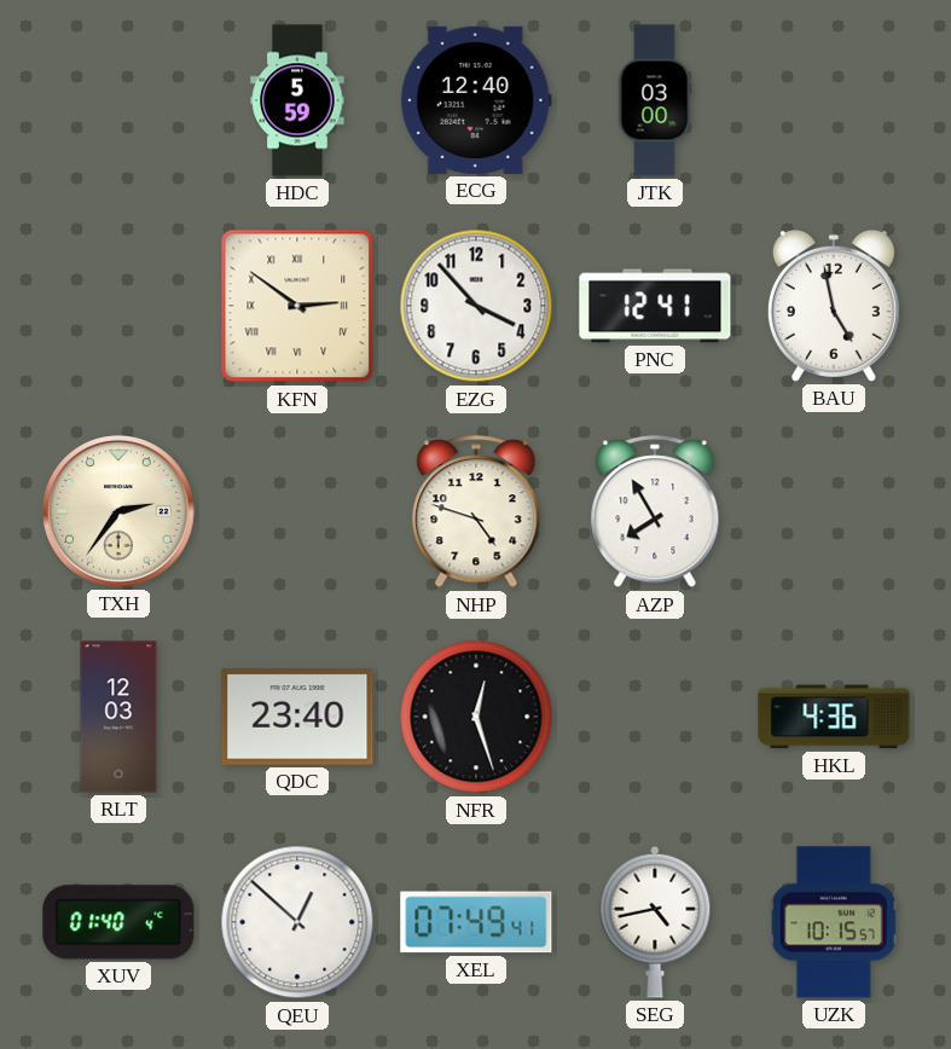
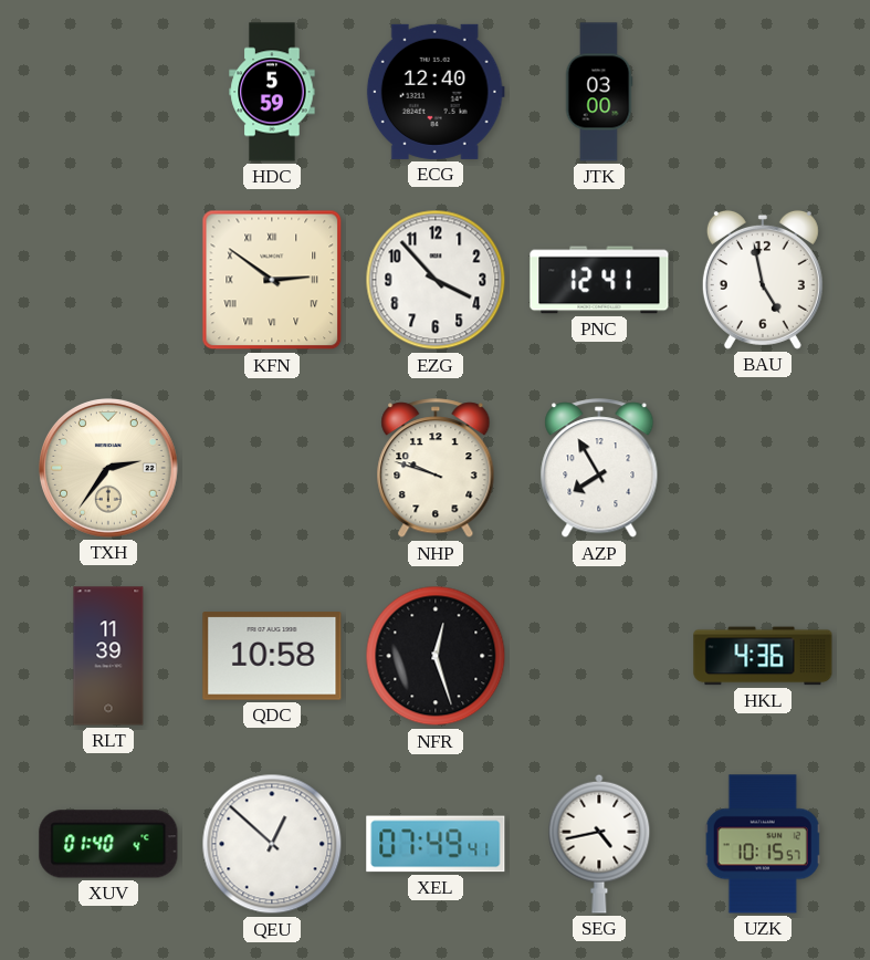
NHP: 4:48 -> 9:48
RLT: 12:03 -> 11:39
QDC: 23:40 -> 10:58
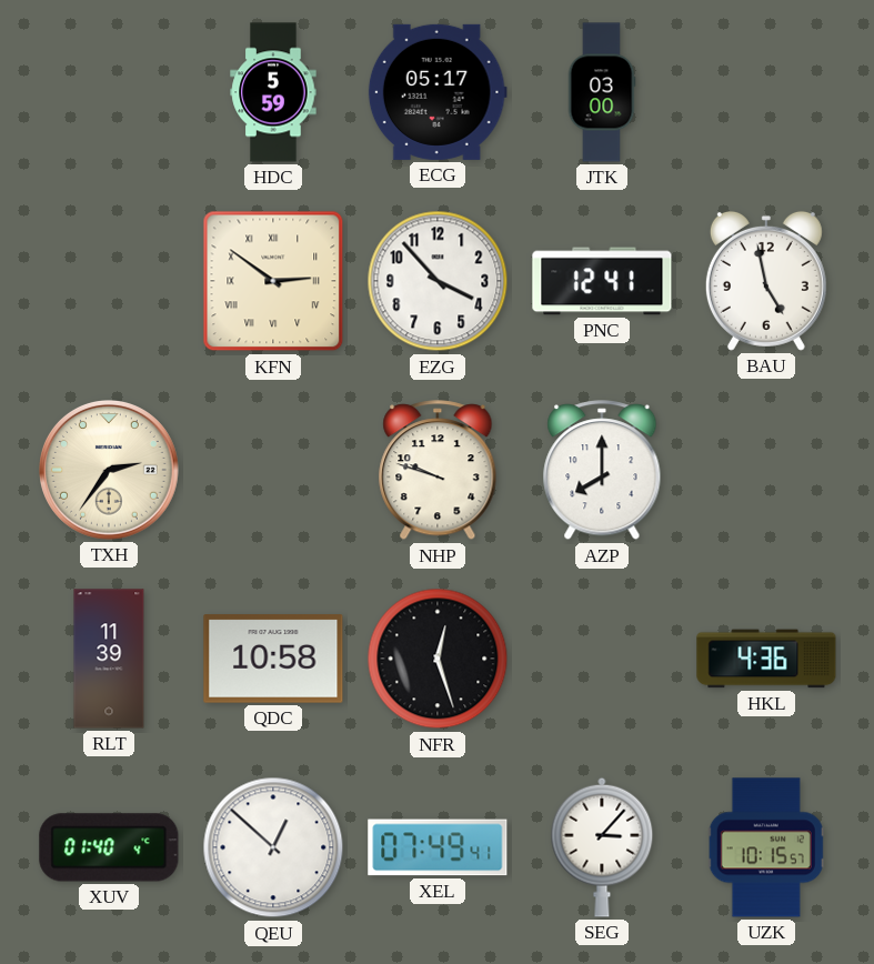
ECG: 12:40 -> 05:17
AZP: 7:55 -> 8:00
SEG: 4:43 -> 3:07
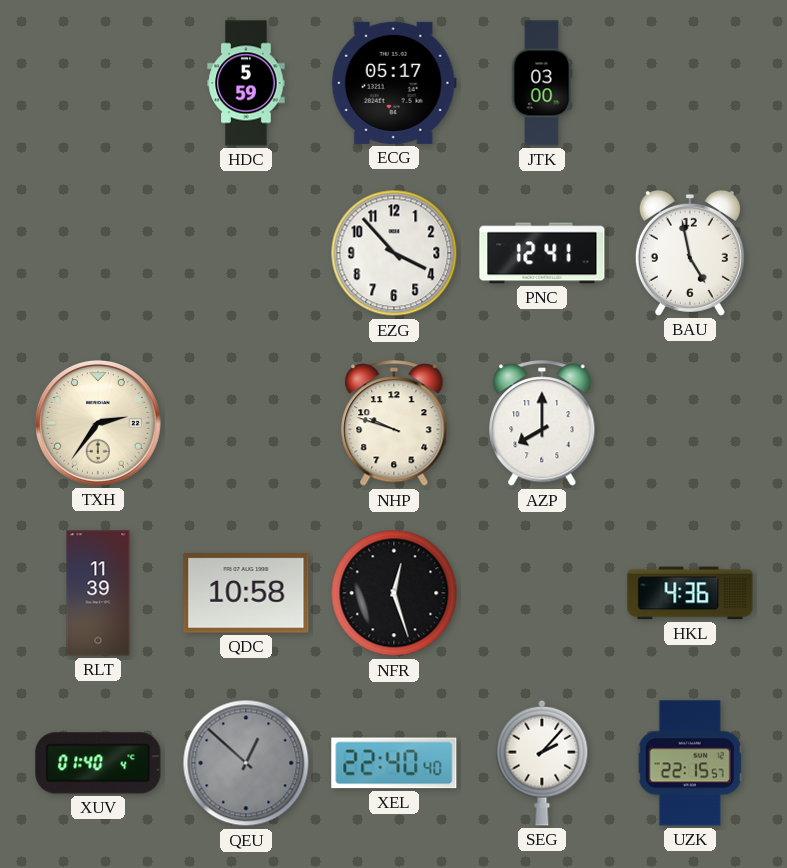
KFN: 2:51 -> none
QEU dial: white -> grey
XEL: 07:49 -> 22:40
SEG: 3:07 -> 2:07
UZK: 10:15 -> 22:15
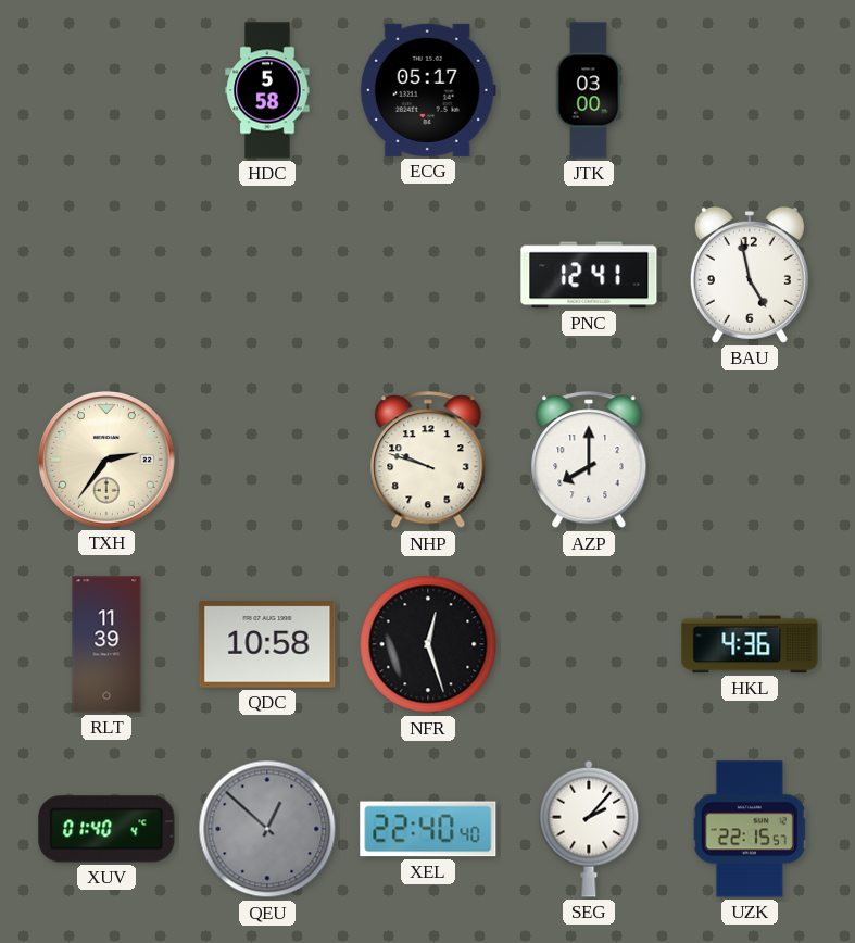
HDC: 5:59 -> 5:58
EZG: 3:53 -> none
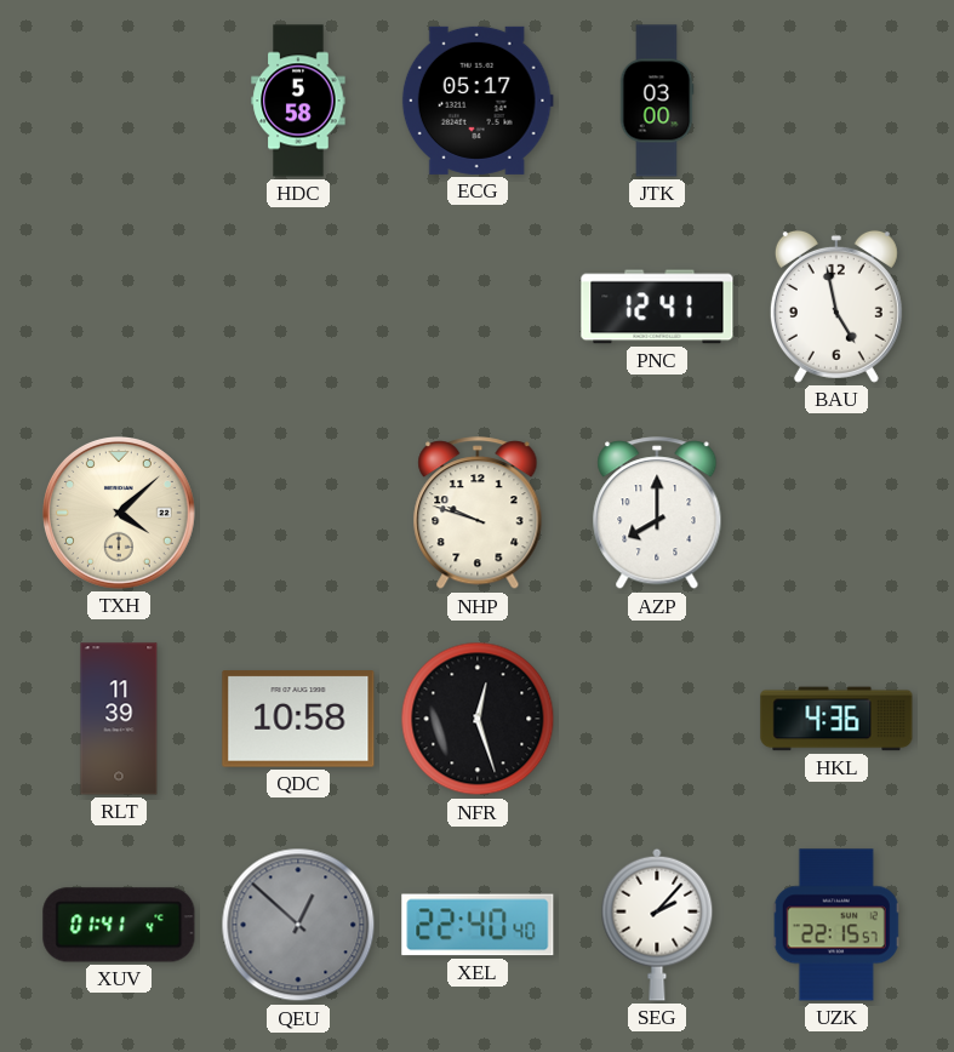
TXH: 2:36 -> 4:08
XUV: 01:40 -> 01:41
